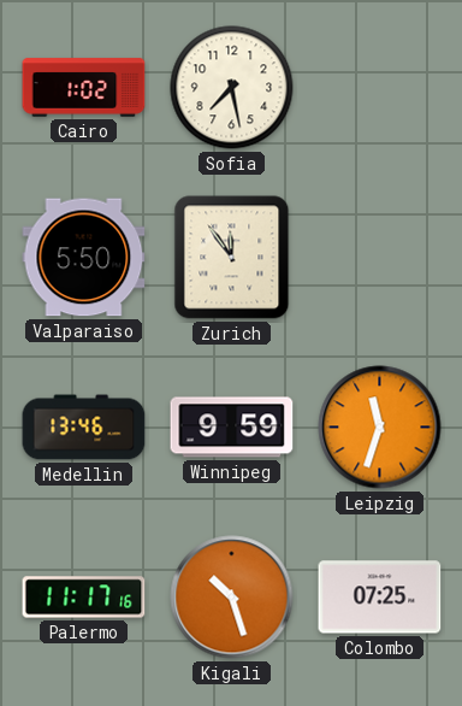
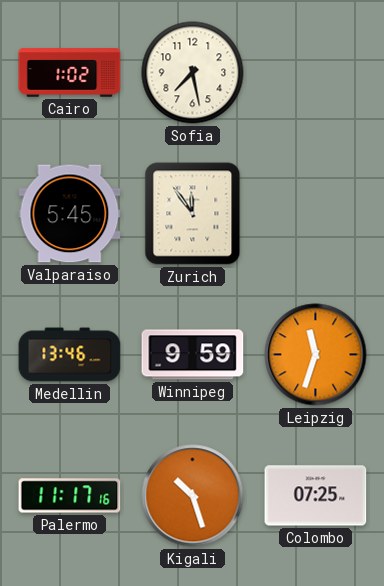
Valparaiso: 5:50 -> 5:45
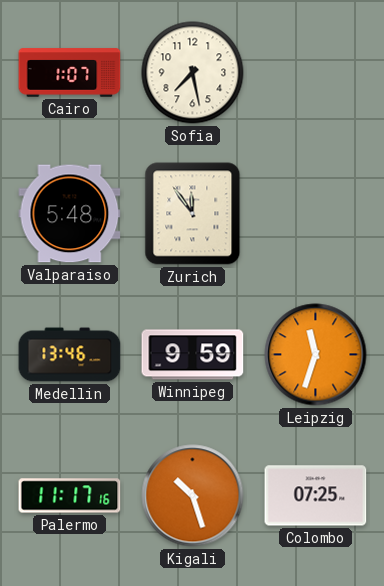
Cairo: 1:02 -> 1:07
Valparaiso: 5:45 -> 5:48
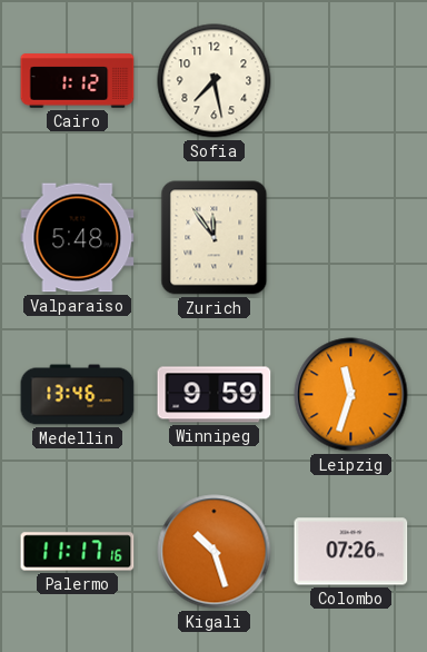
Cairo: 1:07 -> 1:12
Colombo: 07:25 -> 07:26
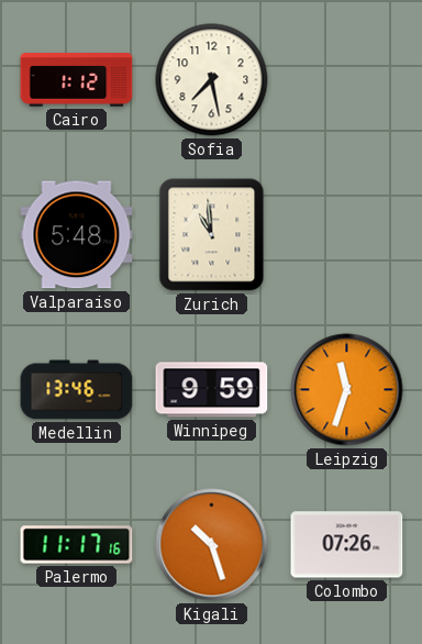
Zurich: 11:54 -> 10:59
